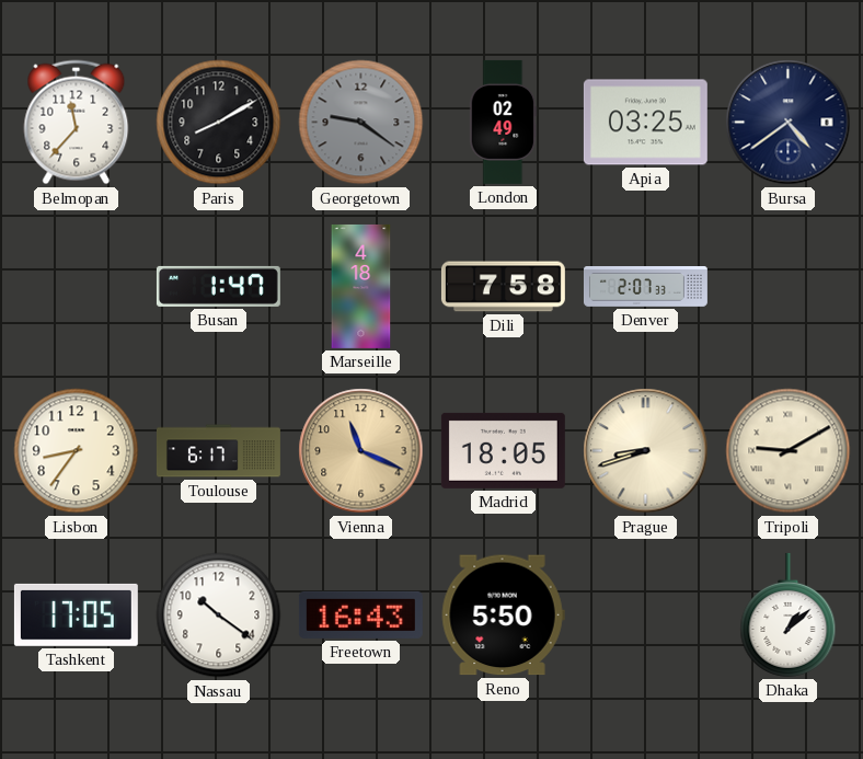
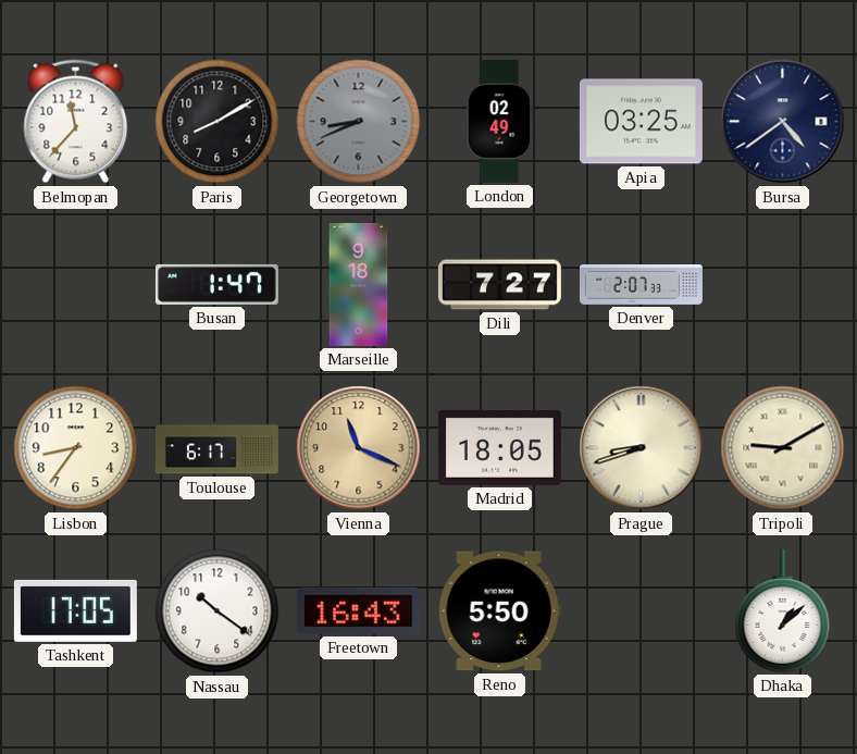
Georgetown: 9:21 -> 8:41
Marseille: 4:18 -> 9:18
Dili: 7:58 -> 7:27
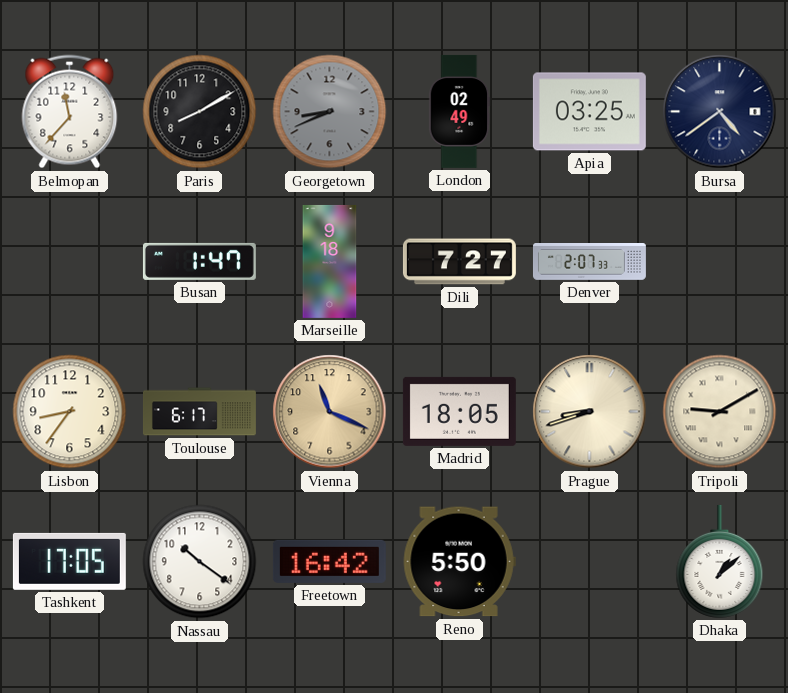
Freetown: 16:43 -> 16:42
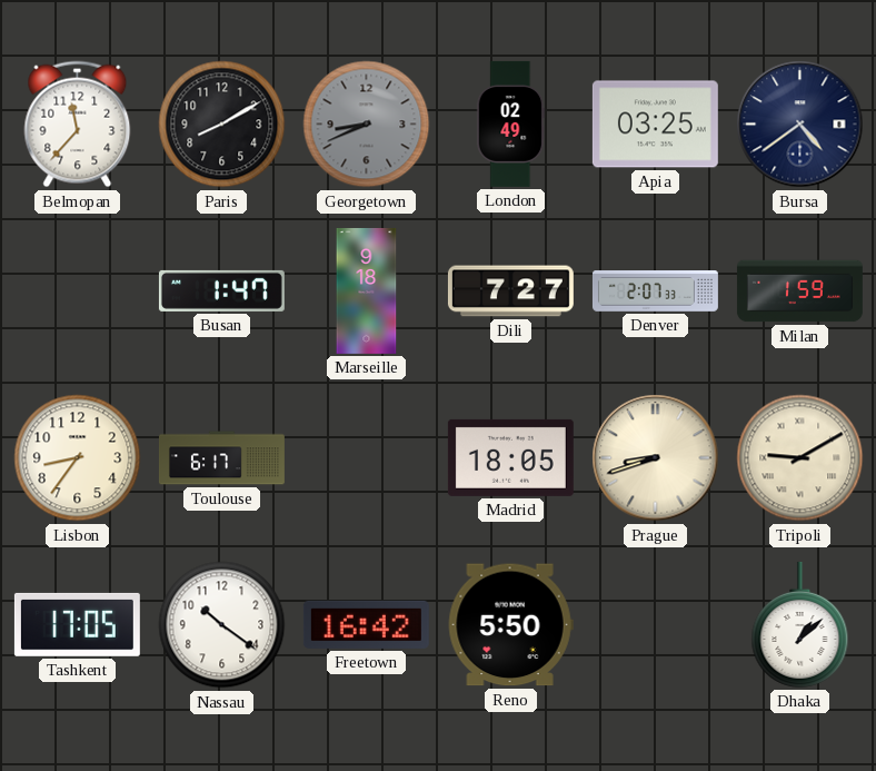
Milan: none -> 1:59
Vienna: 11:19 -> none
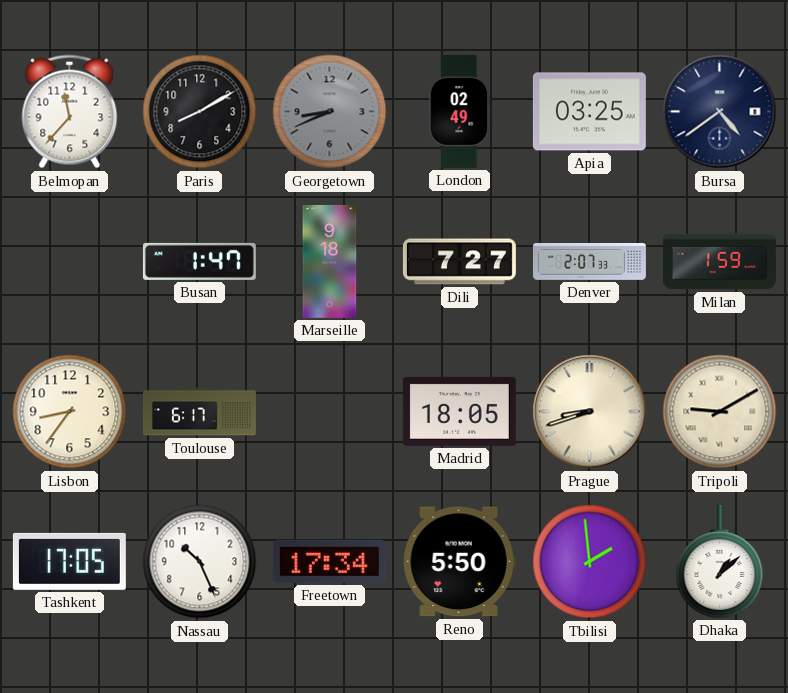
Nassau: 10:21 -> 10:26
Freetown: 16:42 -> 17:34
Tbilisi: none -> 1:59
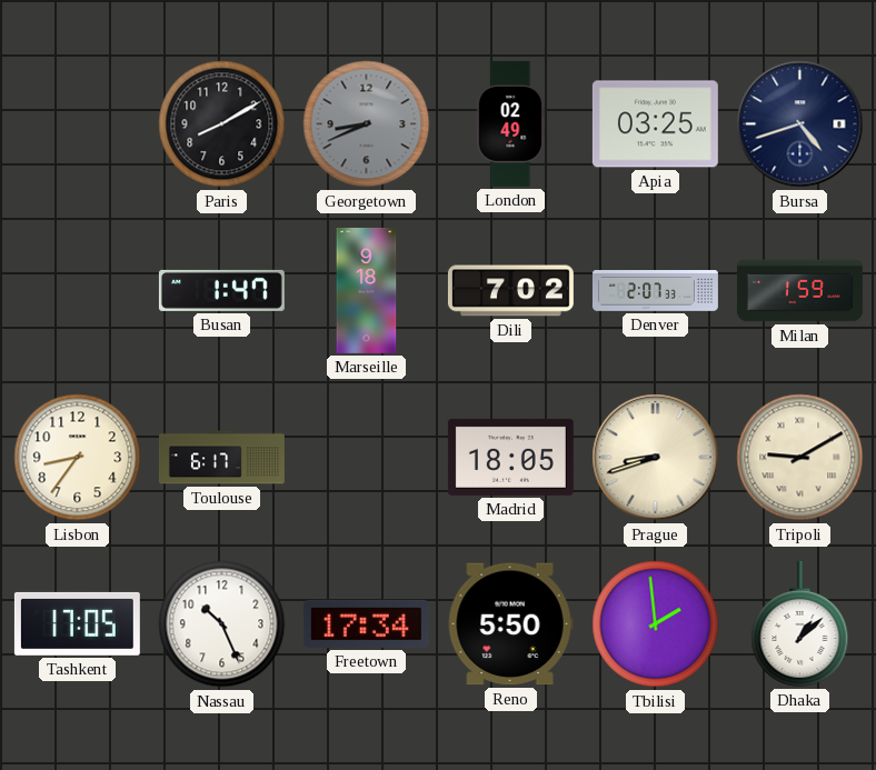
Belmopan: 11:37 -> none
Bursa: 4:39 -> 4:42
Dili: 7:27 -> 7:02
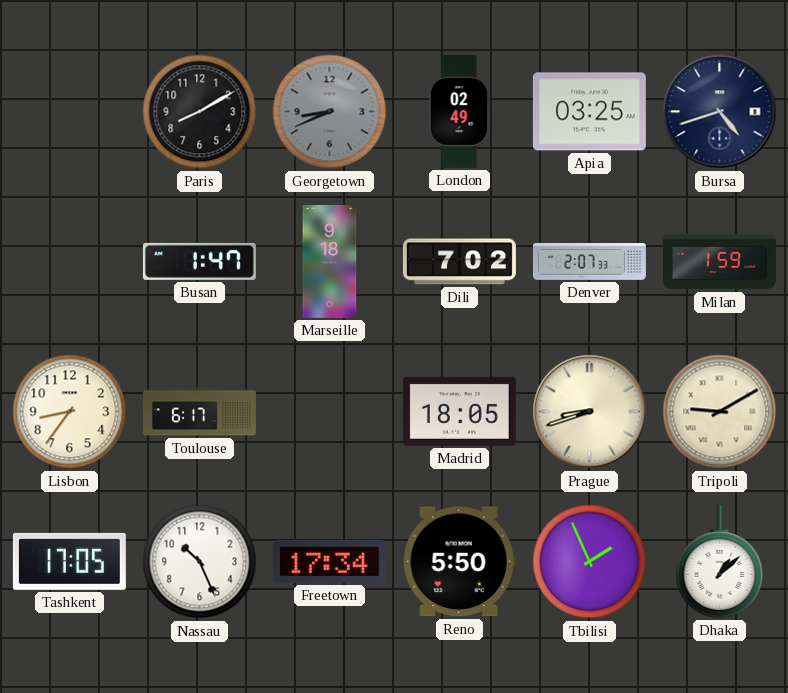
Tbilisi: 1:59 -> 1:56
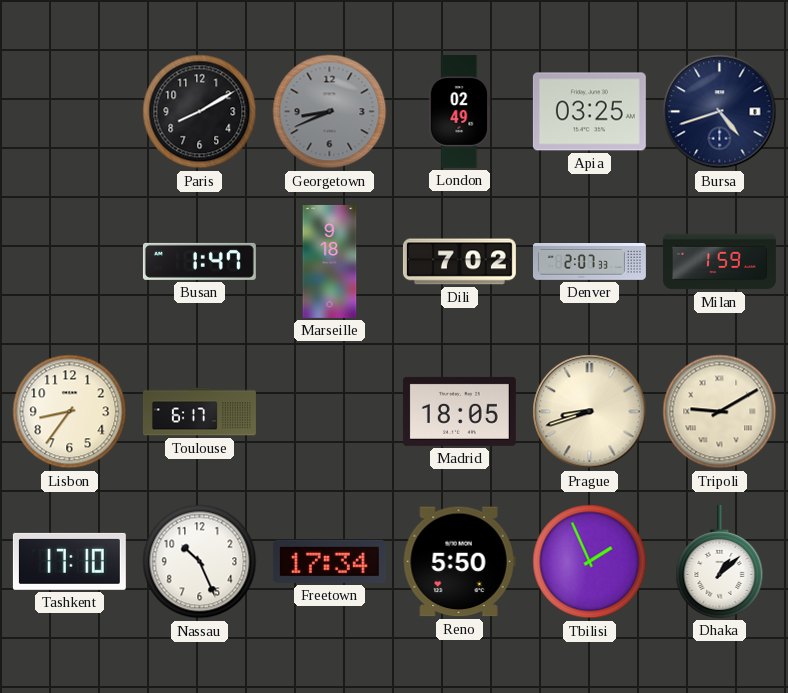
Tashkent: 17:05 -> 17:10
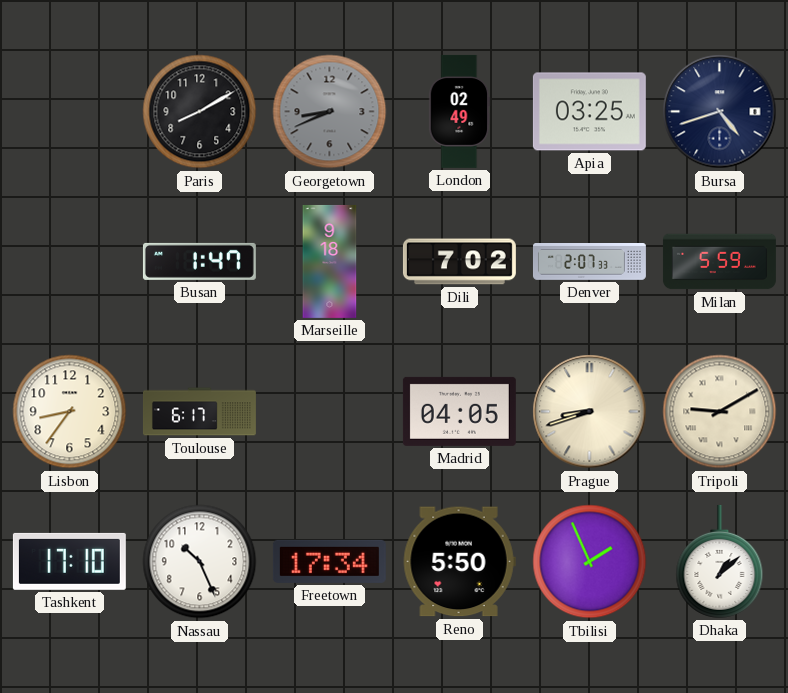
Milan: 1:59 -> 5:59
Madrid: 18:05 -> 04:05
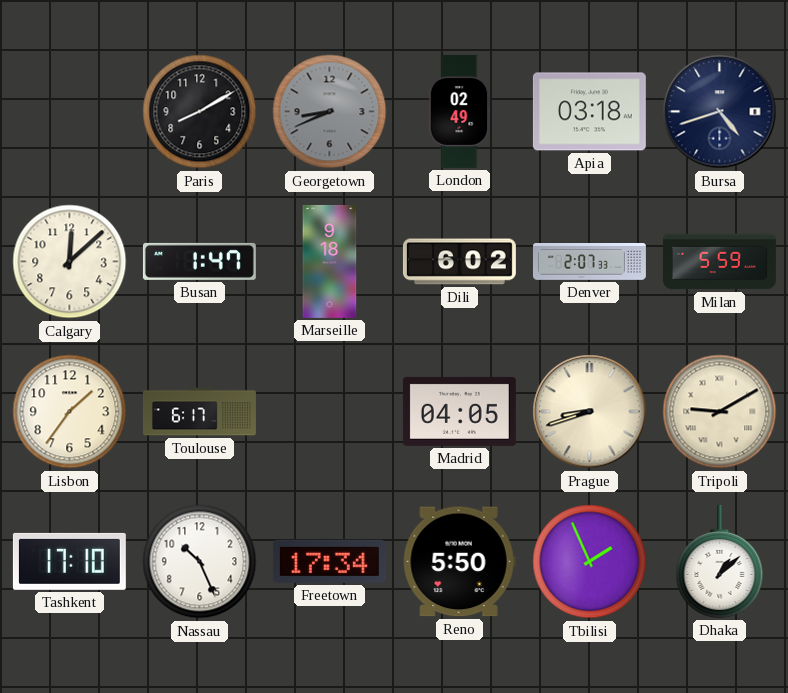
Apia: 03:25 -> 03:18
Calgary: none -> 12:08
Dili: 7:02 -> 6:02
Lisbon: 8:36 -> 1:36
